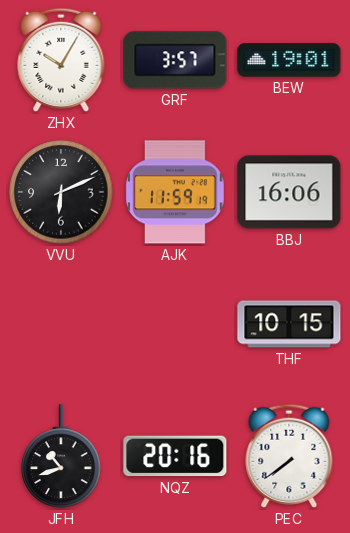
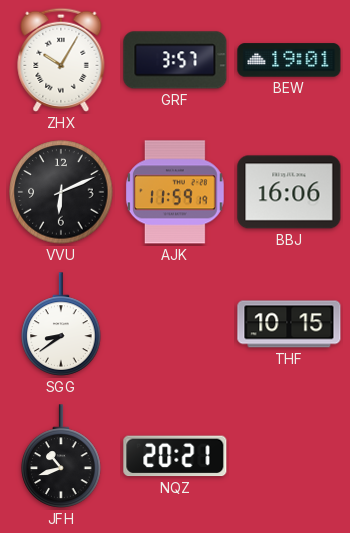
SGG: none -> 8:39
NQZ: 20:16 -> 20:21
PEC: 7:39 -> none
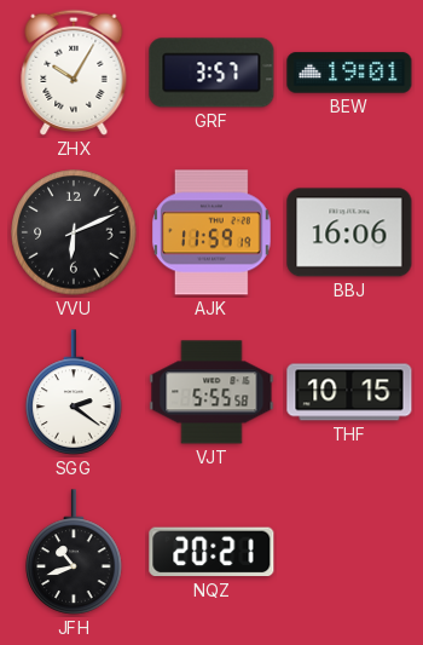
SGG: 8:39 -> 2:21
VJT: none -> 5:55
